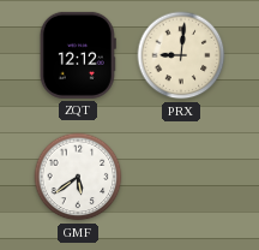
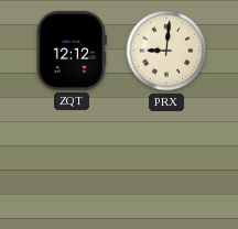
GMF: 5:39 -> none
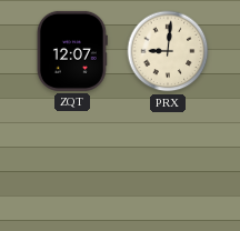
ZQT: 12:12 -> 12:07
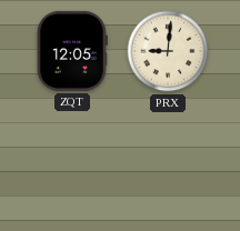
ZQT: 12:07 -> 12:05
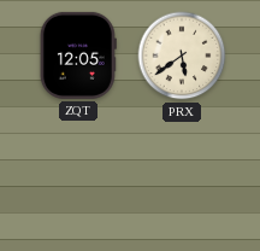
PRX: 9:01 -> 5:39
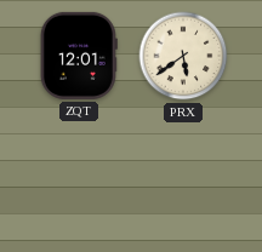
ZQT: 12:05 -> 12:01
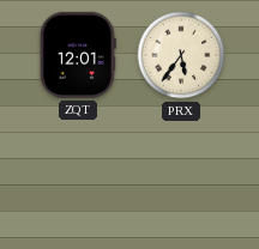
PRX: 5:39 -> 5:36
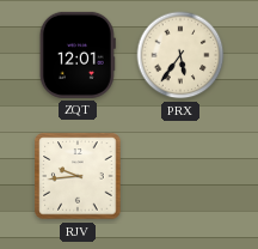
RJV: none -> 9:44
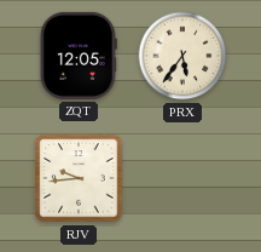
ZQT: 12:01 -> 12:05
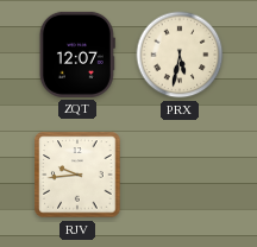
ZQT: 12:05 -> 12:07
PRX: 5:36 -> 5:32
